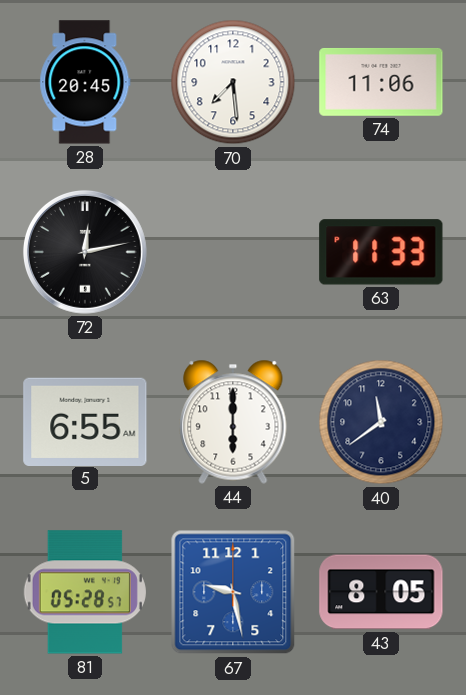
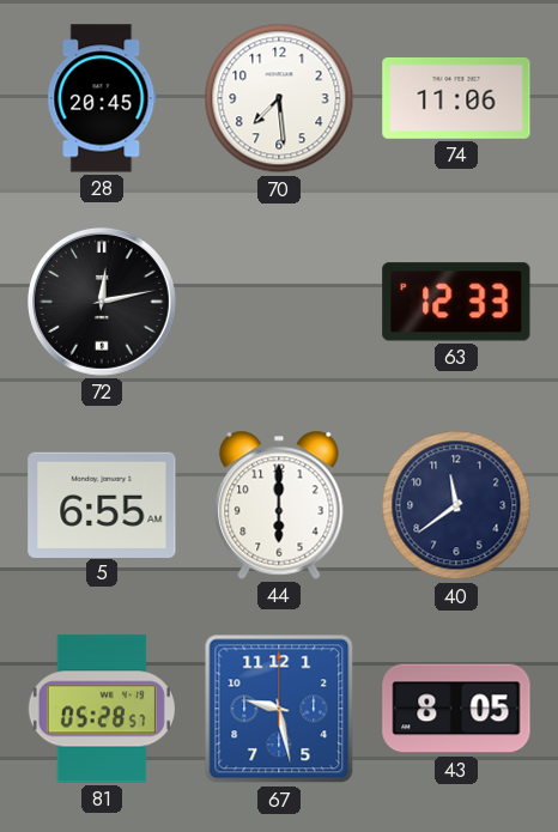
63: 11:33 -> 12:33
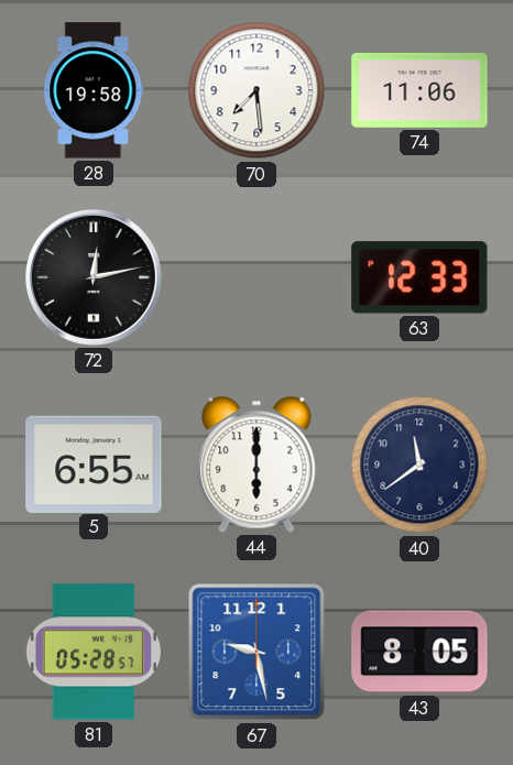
28: 20:45 -> 19:58
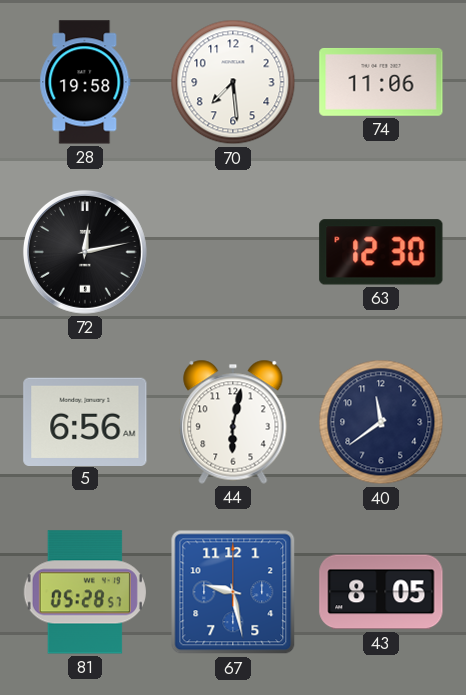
63: 12:33 -> 12:30
5: 6:55 -> 6:56
44: 6:00 -> 6:02
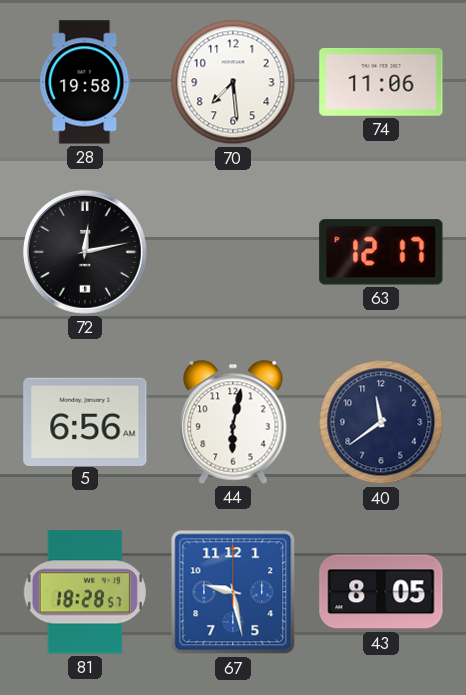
63: 12:30 -> 12:17
81: 05:28 -> 18:28
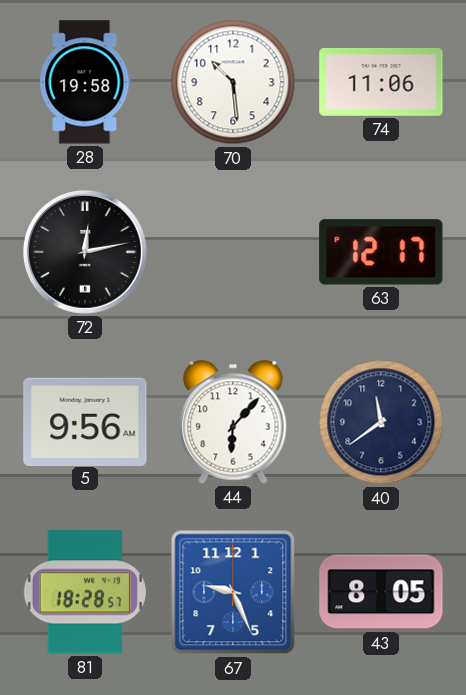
70: 7:29 -> 10:29
5: 6:56 -> 9:56
44: 6:02 -> 6:07
67: 9:28 -> 9:26
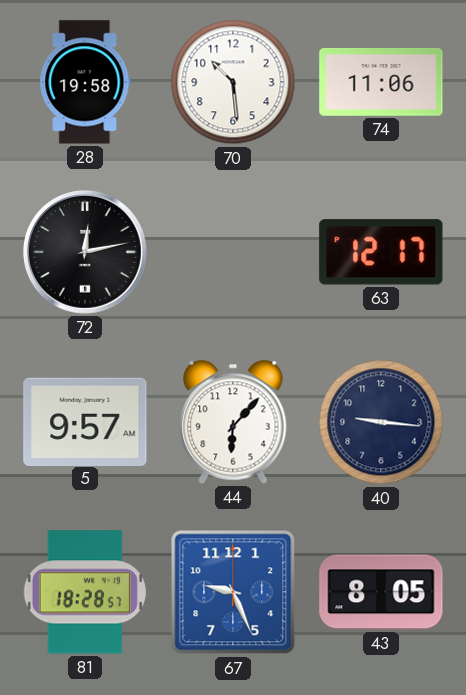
5: 9:56 -> 9:57
40: 11:39 -> 9:16
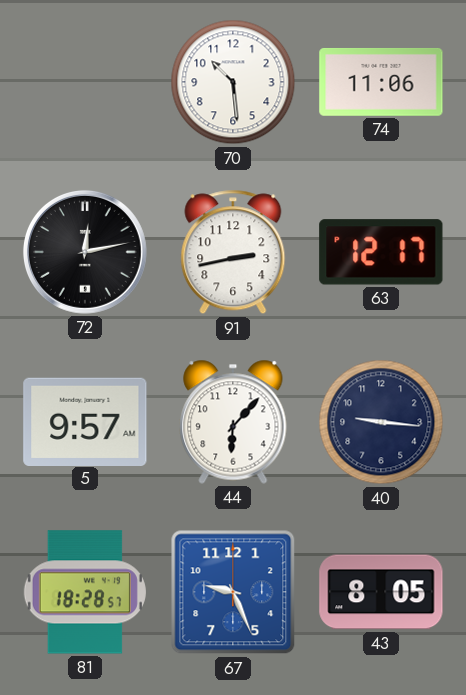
28: 19:58 -> none
91: none -> 2:43
